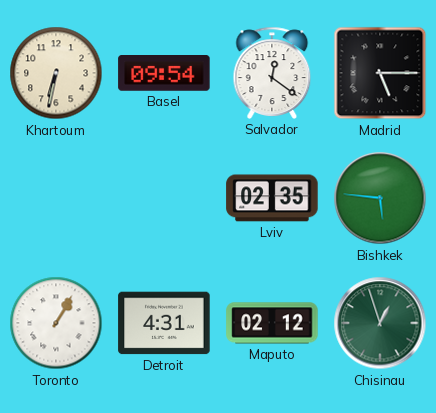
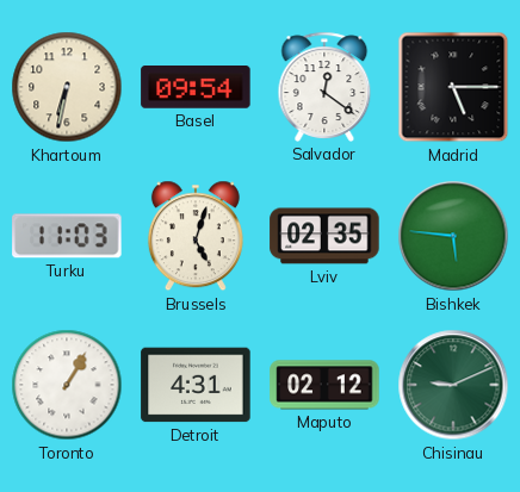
Turku: none -> 11:03
Brussels: none -> 5:03
Chisinau: 12:57 -> 9:11
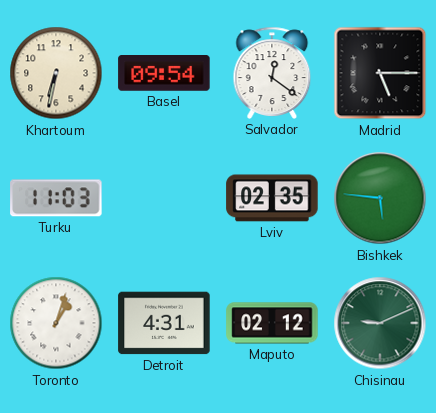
Brussels: 5:03 -> none
Toronto: 1:05 -> 1:03
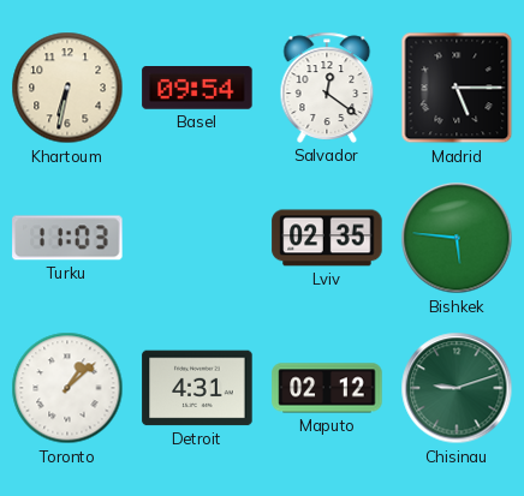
Toronto: 1:03 -> 1:08
Chisinau: 9:11 -> 9:12
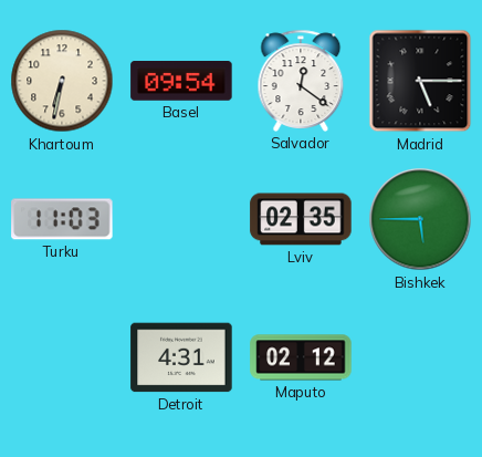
Bishkek: 5:46 -> 5:45
Toronto: 1:08 -> none
Chisinau: 9:12 -> none
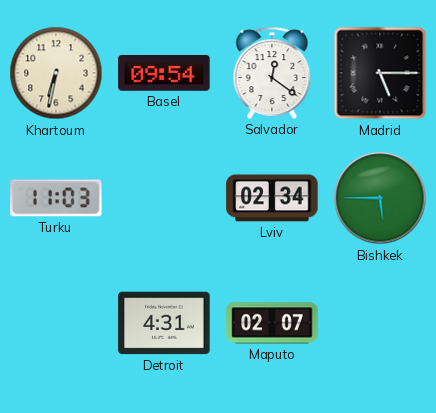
Lviv: 02:35 -> 02:34
Maputo: 02:12 -> 02:07
